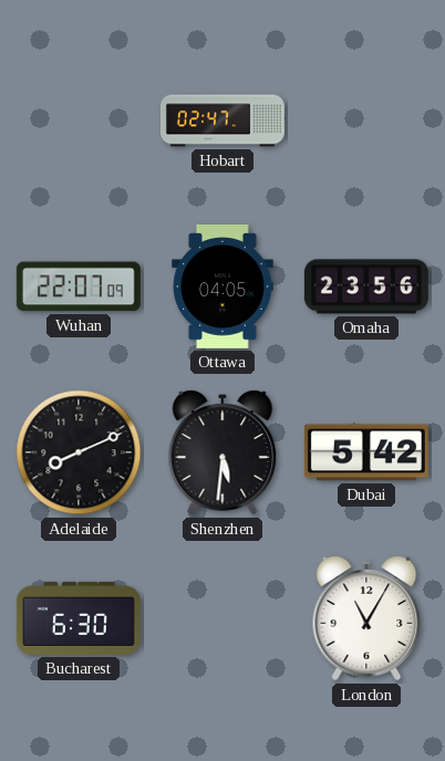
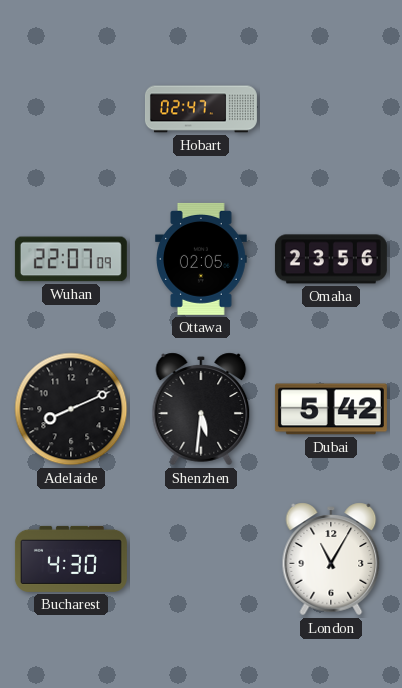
Ottawa: 04:05 -> 02:05
Bucharest: 6:30 -> 4:30
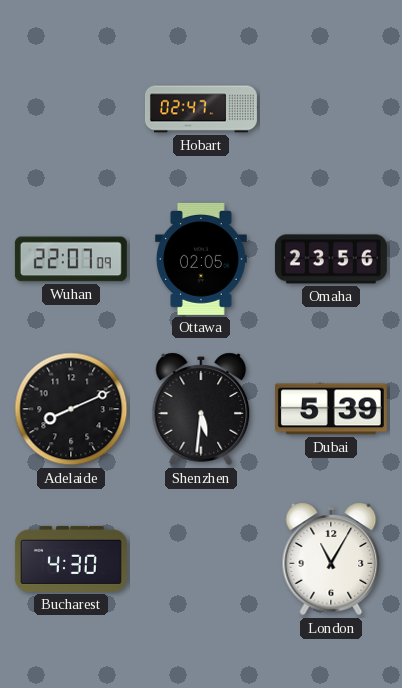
Dubai: 5:42 -> 5:39
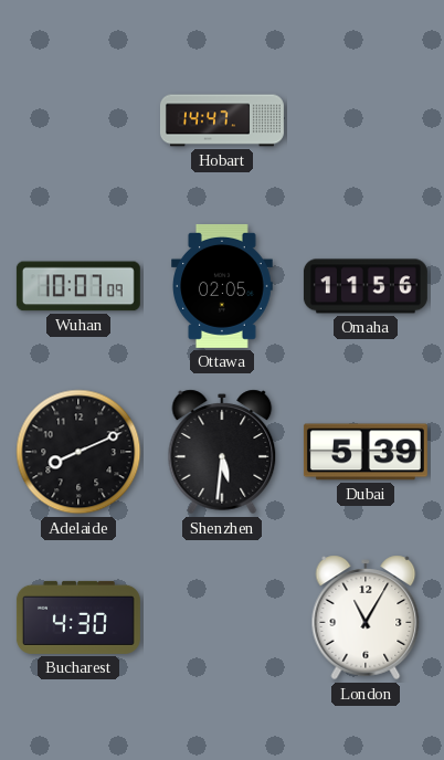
Hobart: 02:47 -> 14:47
Wuhan: 22:07 -> 10:07
Omaha: 23:56 -> 11:56
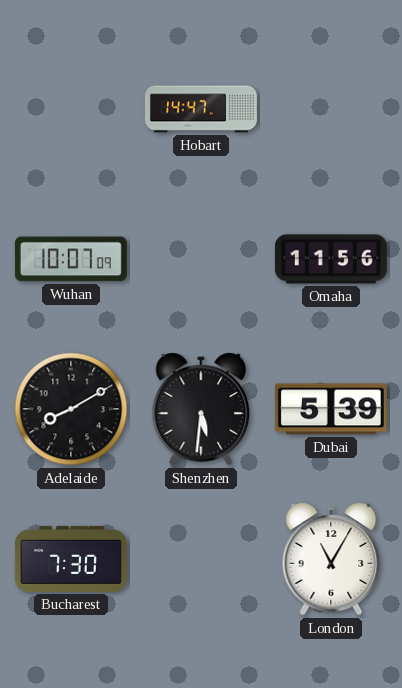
Ottawa: 02:05 -> none
Adelaide: 8:11 -> 8:10
Bucharest: 4:30 -> 7:30
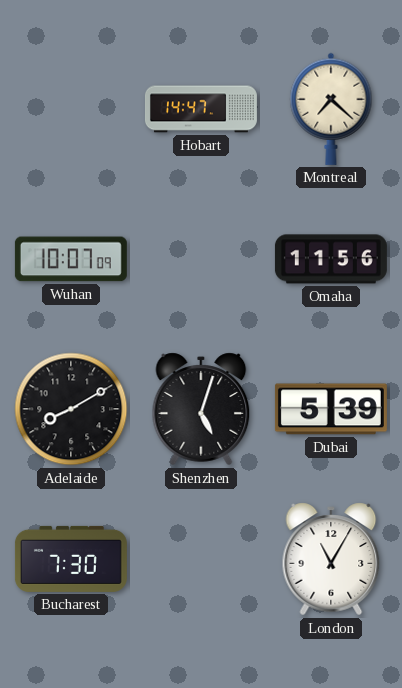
Montreal: none -> 7:22
Shenzhen: 5:31 -> 5:03
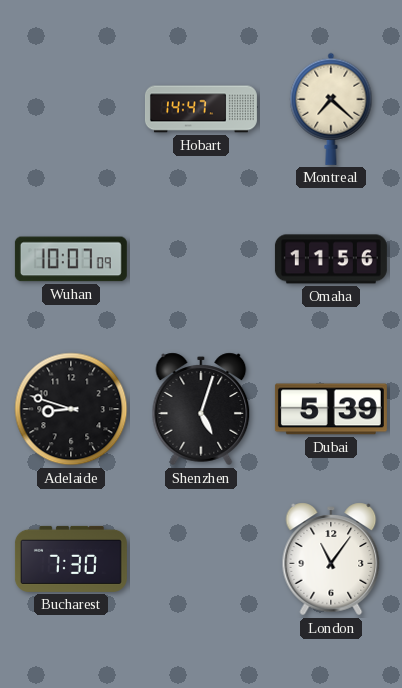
Adelaide: 8:10 -> 8:48
London: 11:05 -> 11:06
